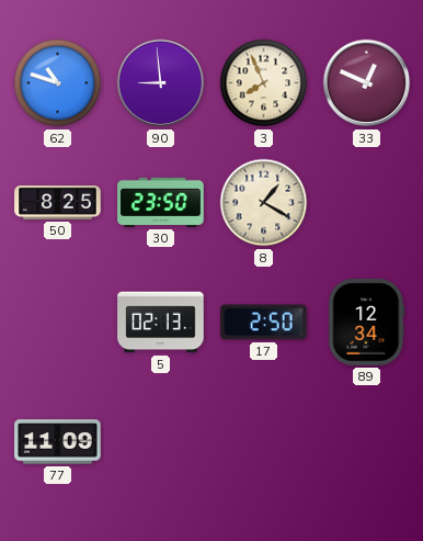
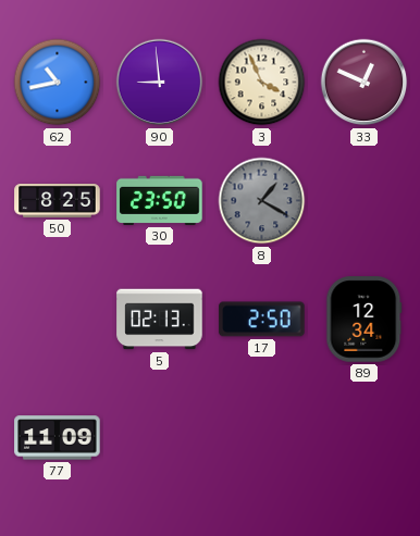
62: 10:48 -> 10:43
3: 7:56 -> 3:56
8 dial: cream -> grey
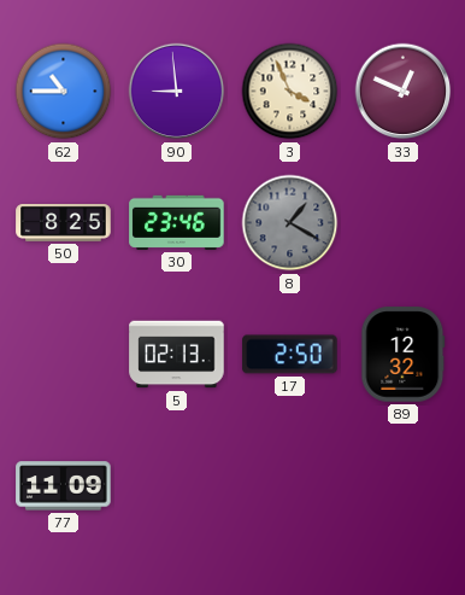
62: 10:43 -> 10:45
30: 23:50 -> 23:46
89: 12:34 -> 12:32
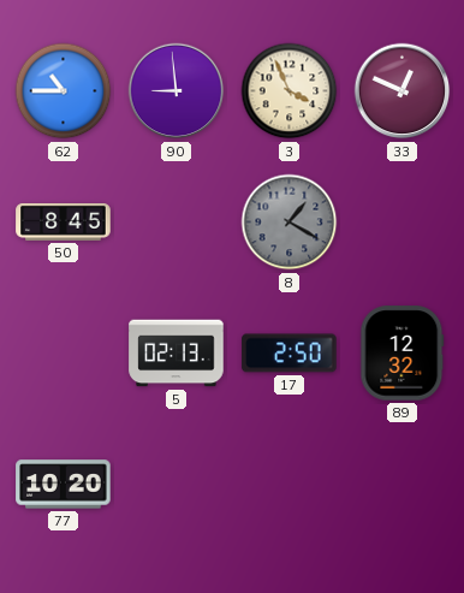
50: 8:25 -> 8:45
30: 23:46 -> none
77: 11:09 -> 10:20
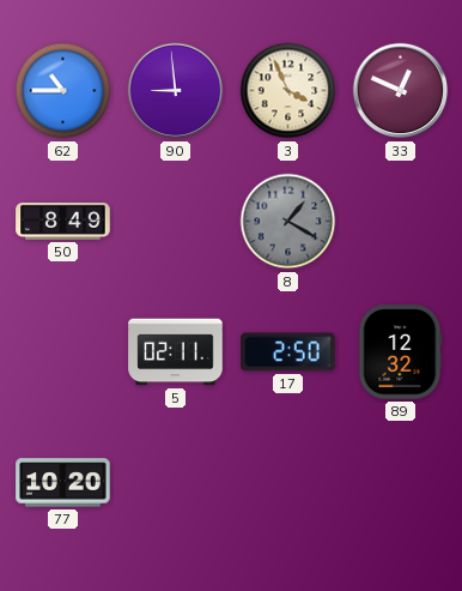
50: 8:45 -> 8:49
5: 02:13 -> 02:11
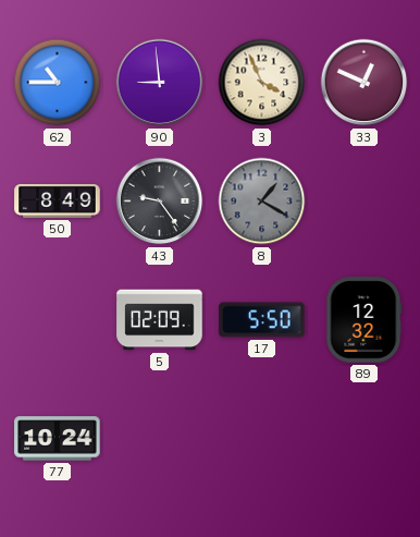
43: none -> 9:24
5: 02:11 -> 02:09
17: 2:50 -> 5:50
77: 10:20 -> 10:24
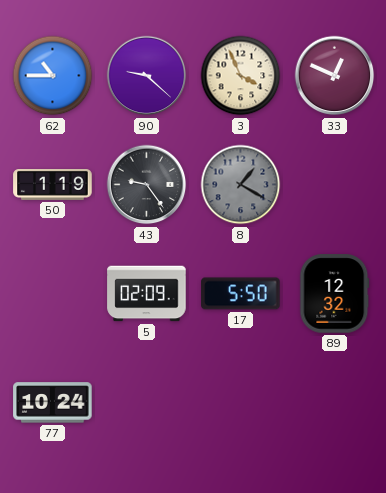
90: 8:59 -> 9:22
50: 8:49 -> 1:19
